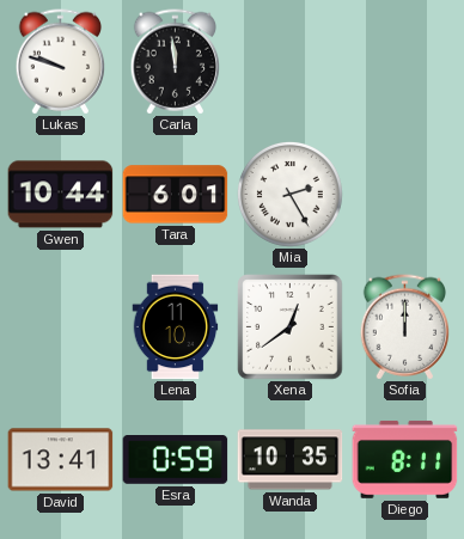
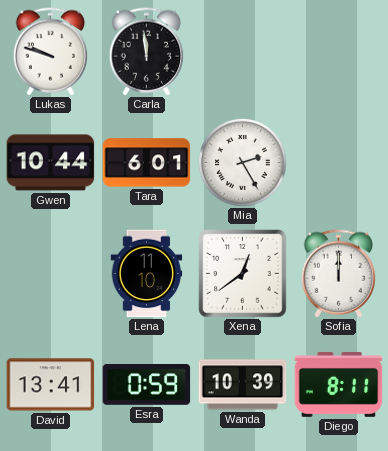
Wanda: 10:35 -> 10:39
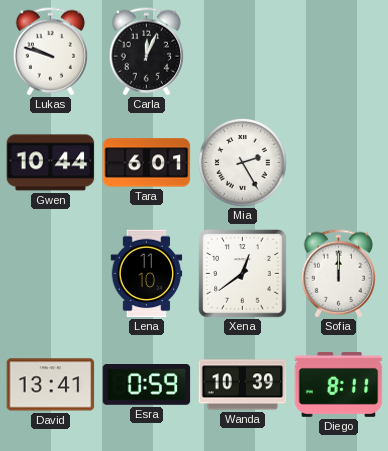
Carla: 11:59 -> 12:04
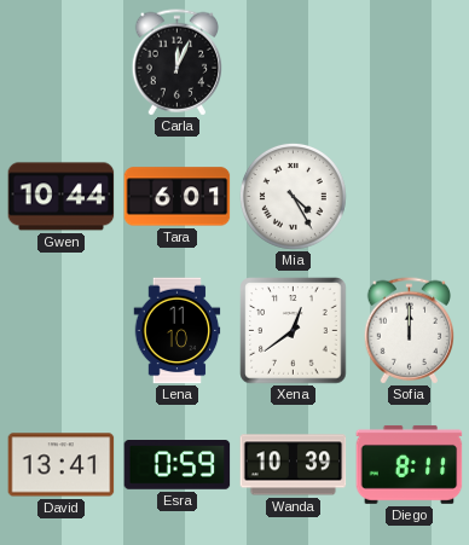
Lukas: 9:48 -> none
Mia: 2:25 -> 4:25
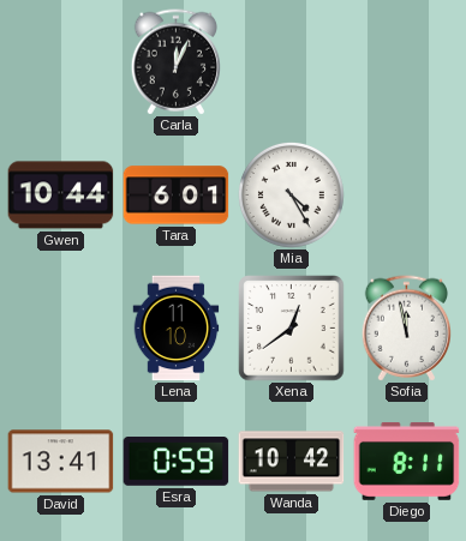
Sofia: 12:00 -> 11:58
Wanda: 10:39 -> 10:42
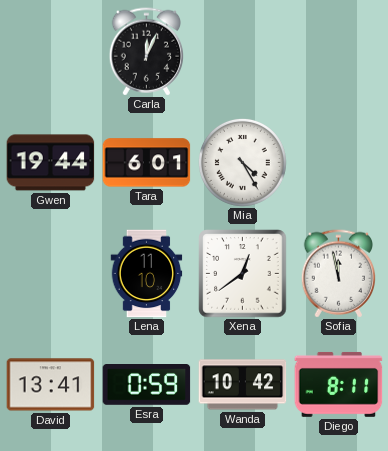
Gwen: 10:44 -> 19:44
